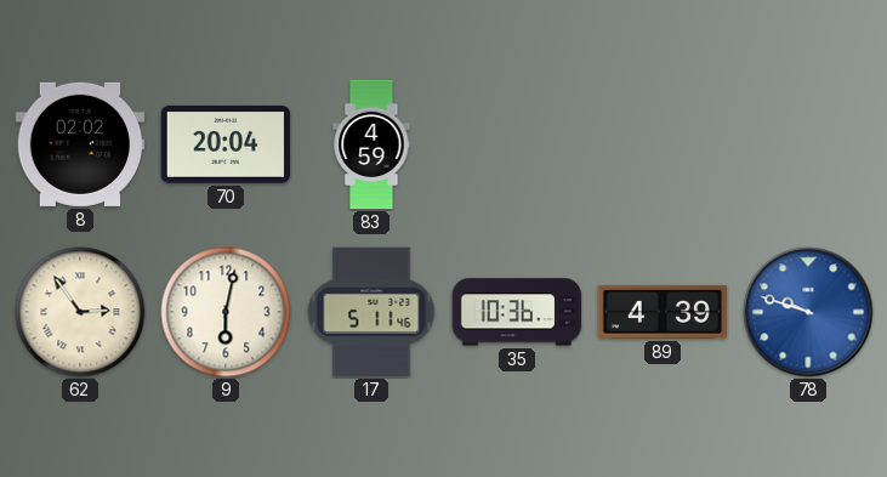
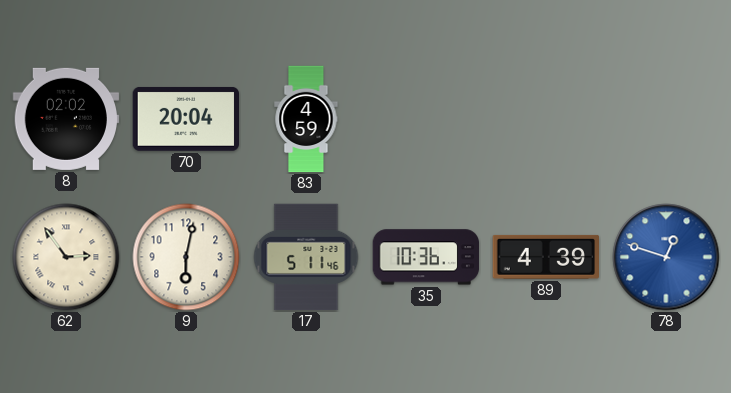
78: 9:48 -> 12:48
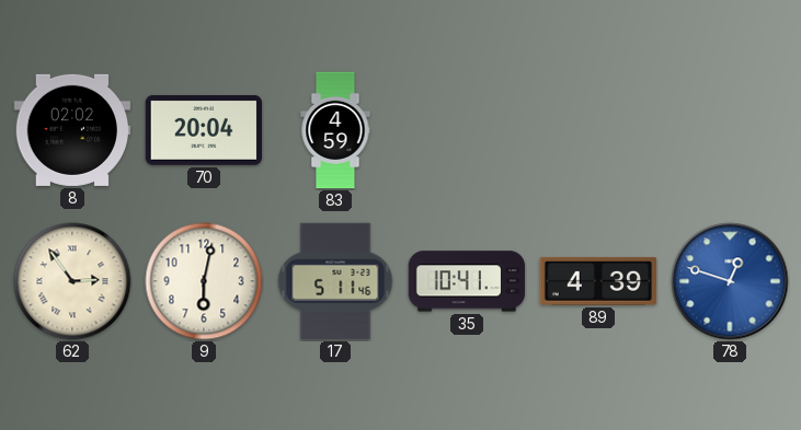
35: 10:36 -> 10:41
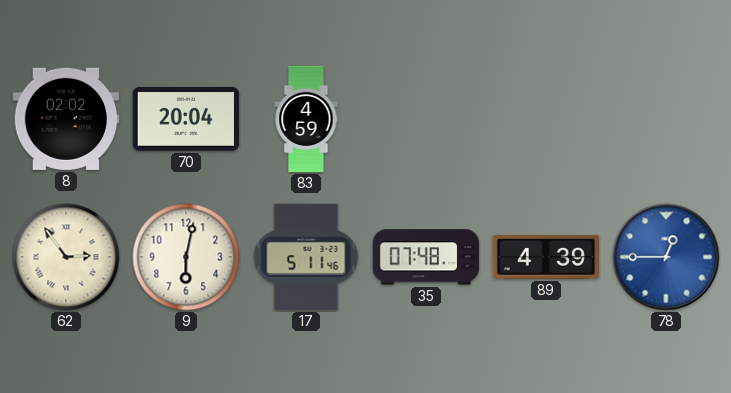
35: 10:41 -> 07:48
78: 12:48 -> 12:45
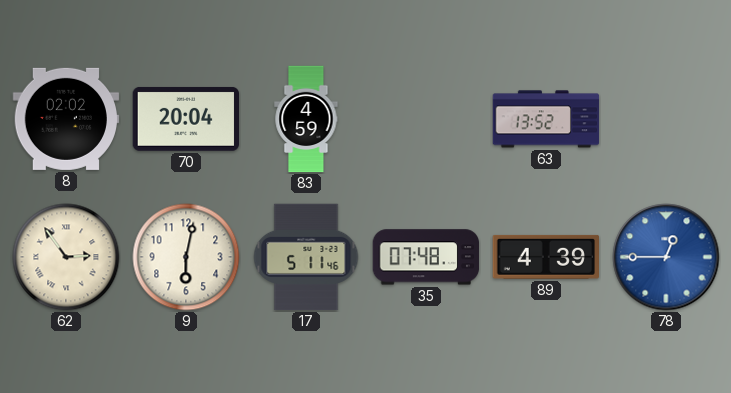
63: none -> 13:52
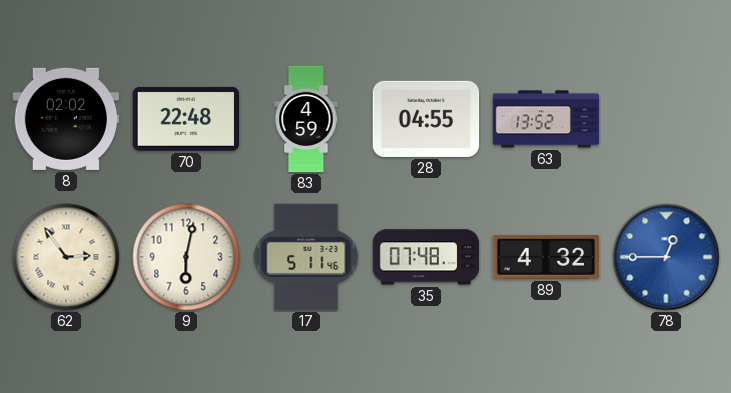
70: 20:04 -> 22:48
28: none -> 04:55
89: 4:39 -> 4:32
